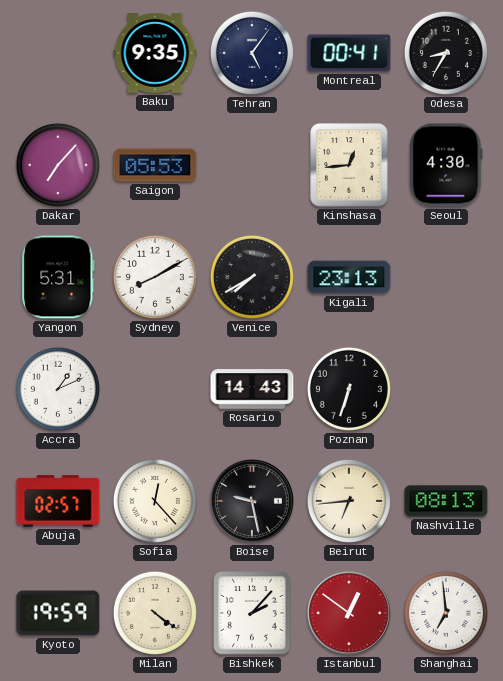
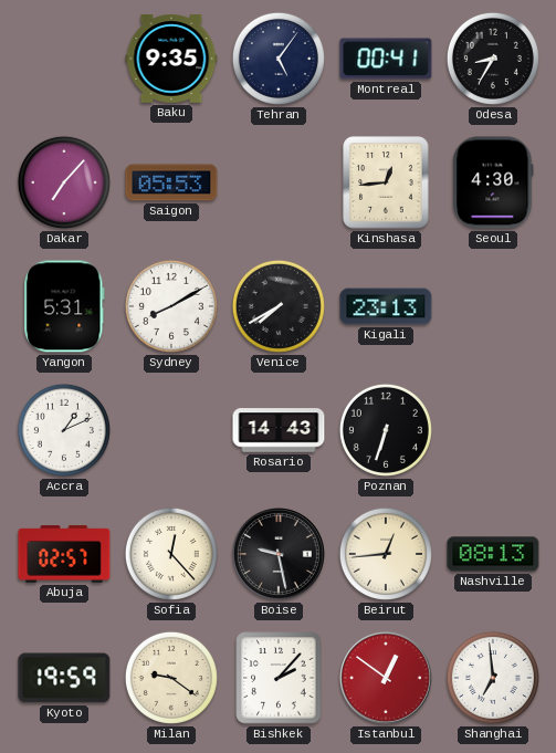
Beirut: 6:44 -> 12:44
Milan: 4:21 -> 9:21
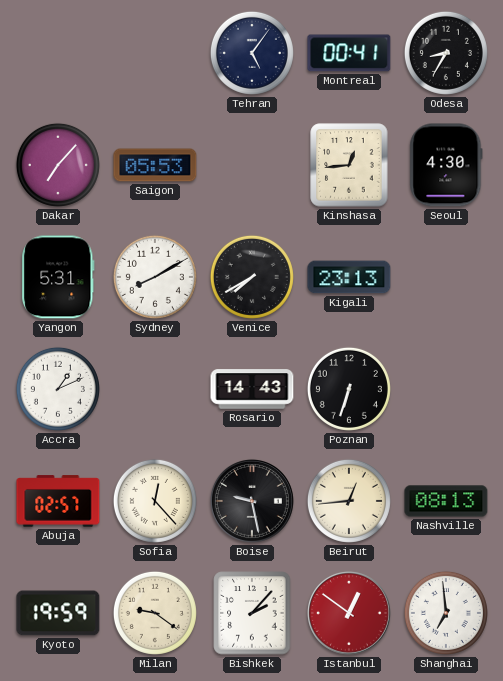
Baku: 9:35 -> none
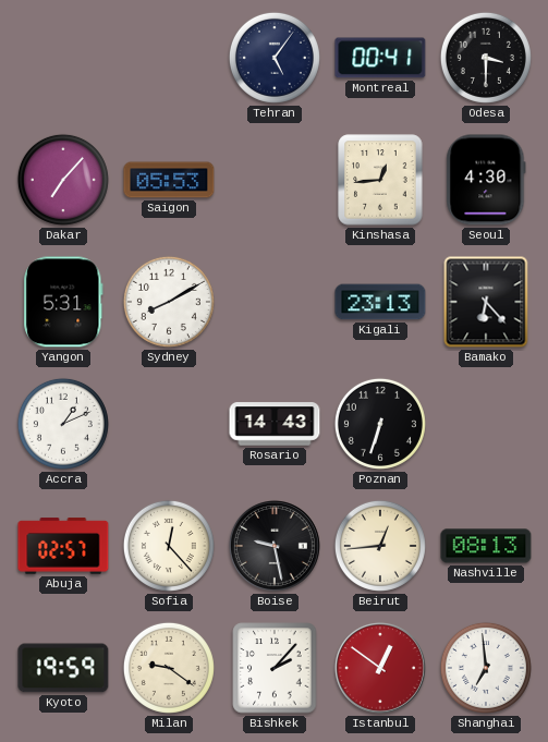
Odesa: 8:35 -> 3:30
Venice: 7:40 -> none
Bamako: none -> 6:23
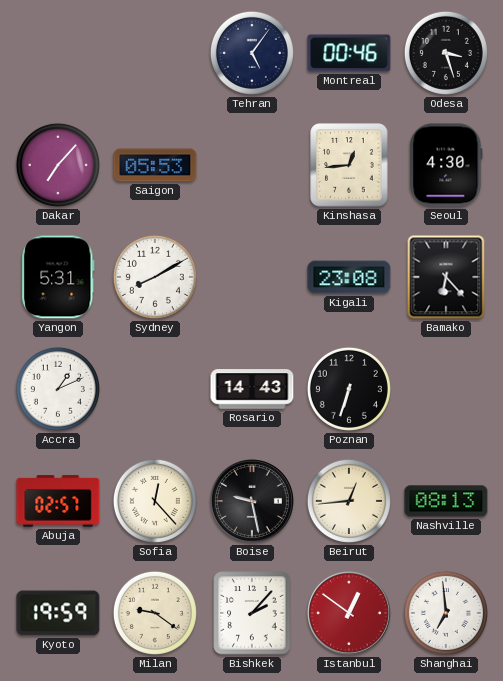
Montreal: 00:41 -> 00:46
Odesa: 3:30 -> 3:27
Kigali: 23:13 -> 23:08
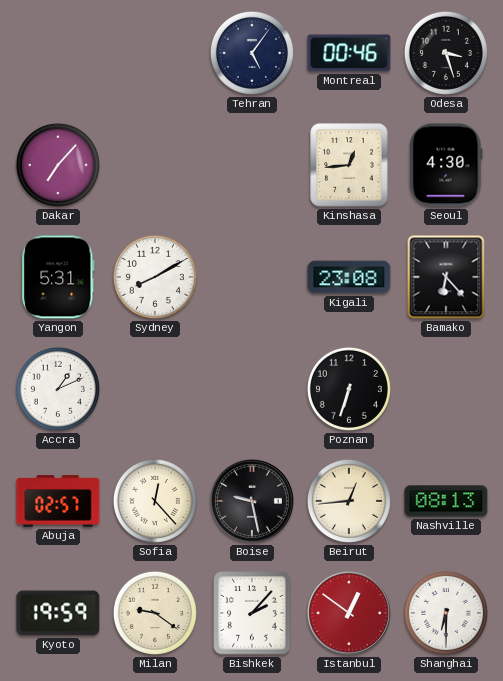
Saigon: 05:53 -> none
Rosario: 14:43 -> none
Shanghai: 6:59 -> 6:30
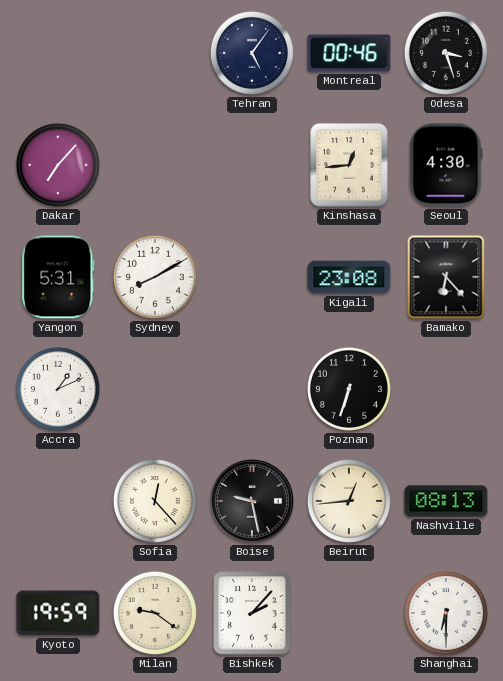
Abuja: 02:57 -> none
Istanbul: 12:51 -> none
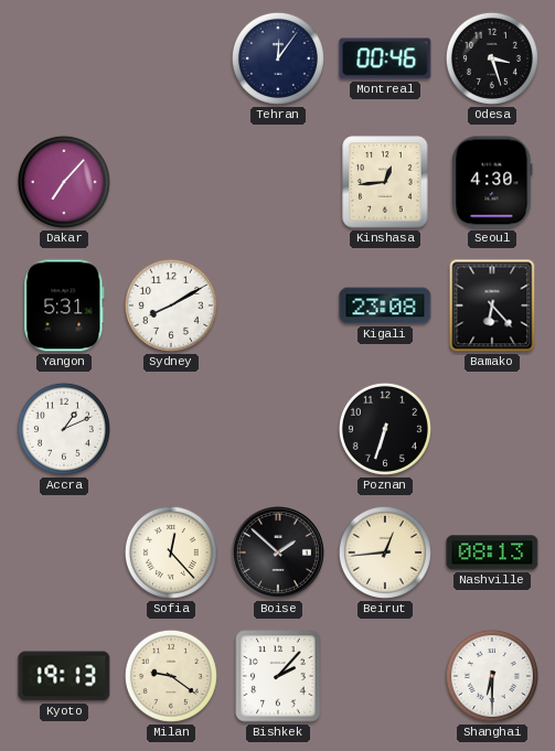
Tehran: 5:06 -> 12:06
Boise: 9:28 -> 1:52
Kyoto: 19:59 -> 19:13
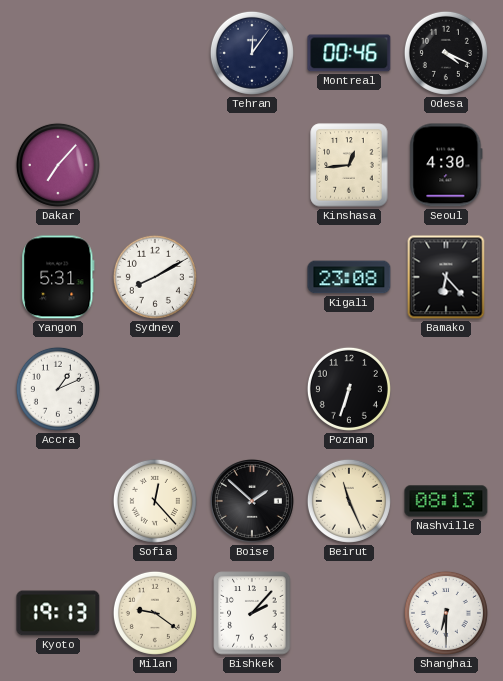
Odesa: 3:27 -> 4:19
Beirut: 12:44 -> 11:26
